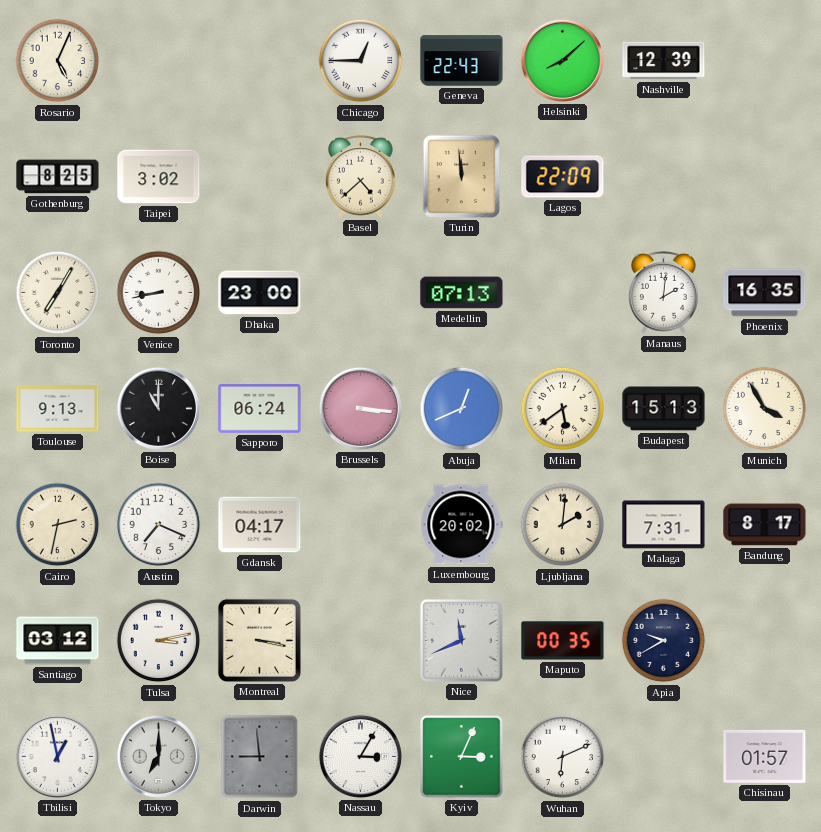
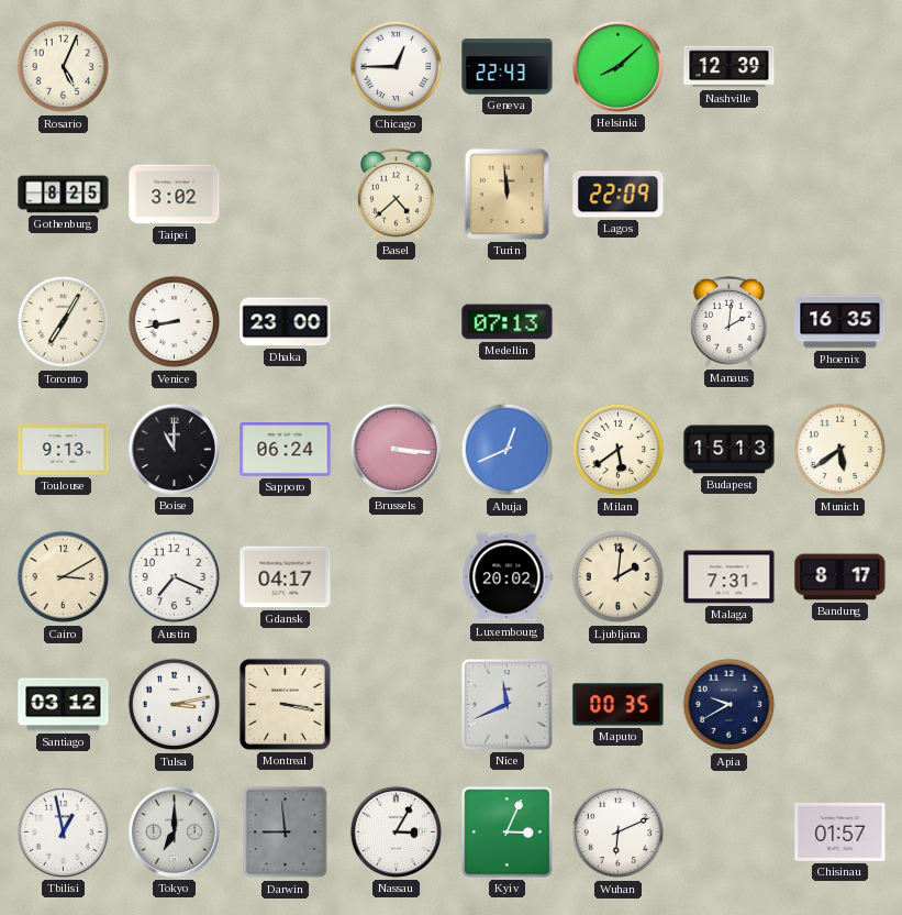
Munich: 3:55 -> 5:39
Cairo: 2:32 -> 3:10
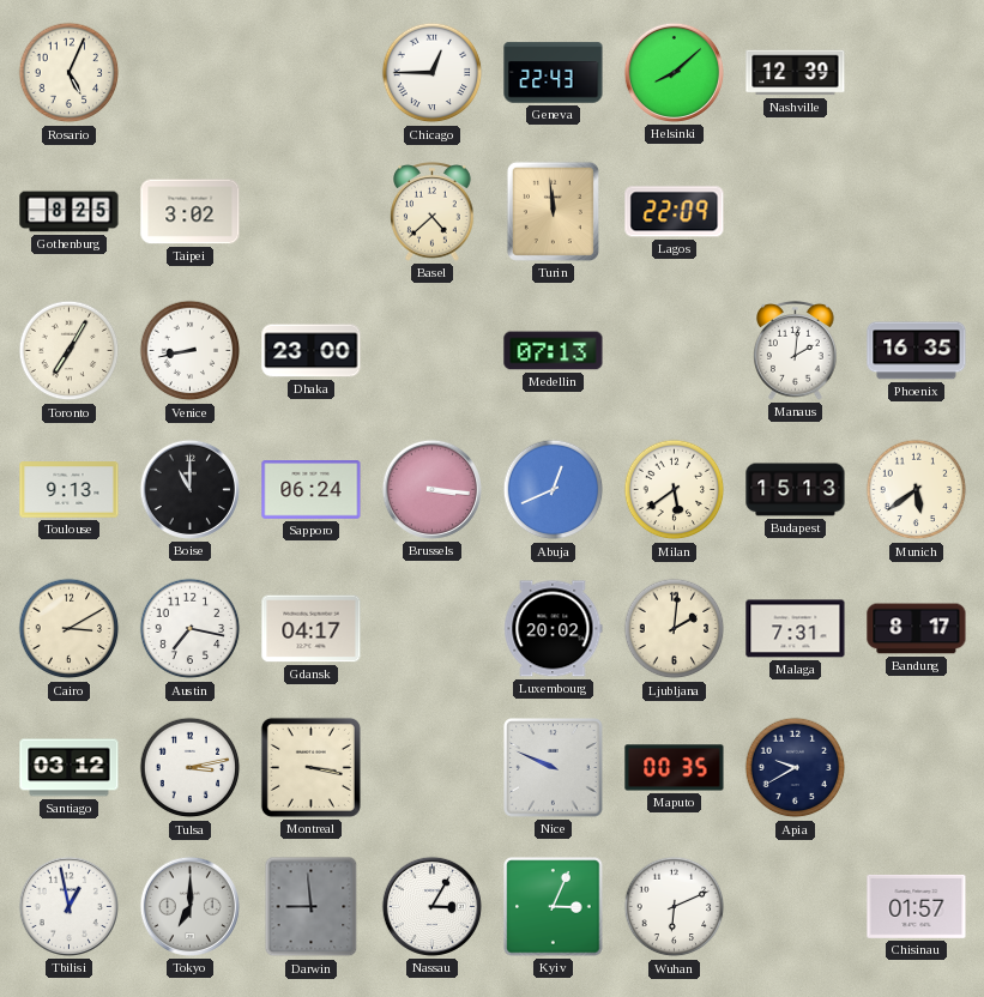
Austin: 7:19 -> 7:17
Nice: 11:41 -> 9:49
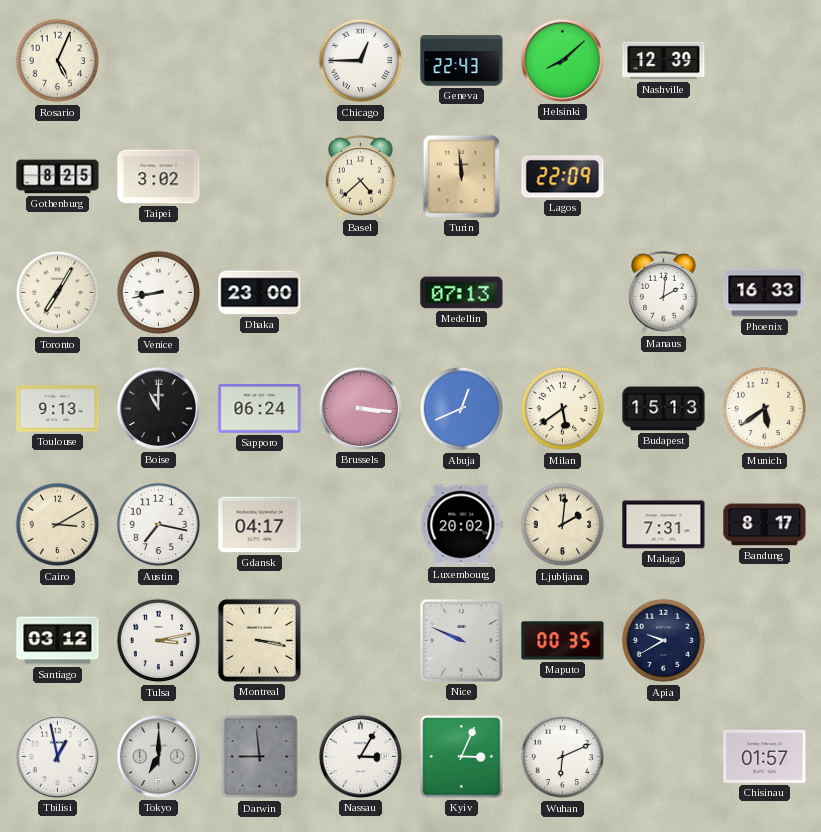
Phoenix: 16:35 -> 16:33
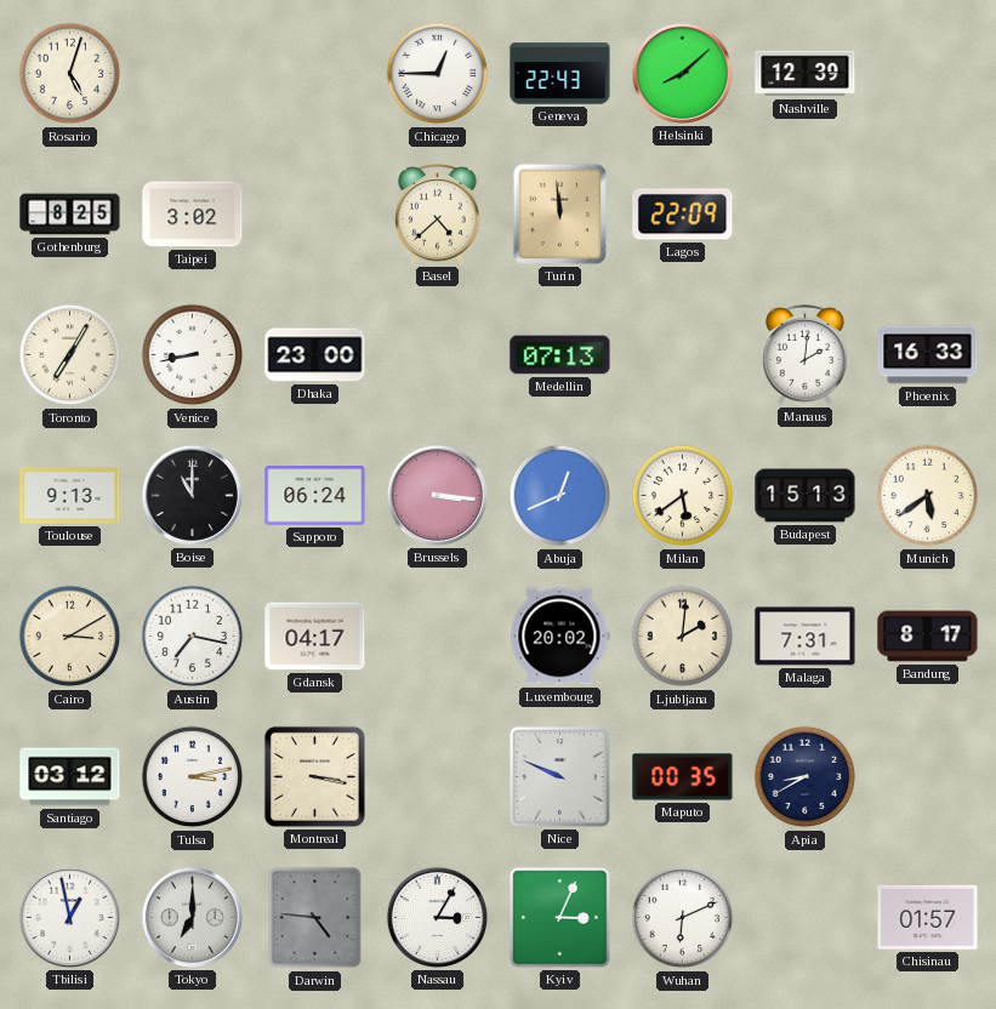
Rosario: 5:04 -> 5:03
Apia: 9:40 -> 8:40
Darwin: 8:59 -> 4:46
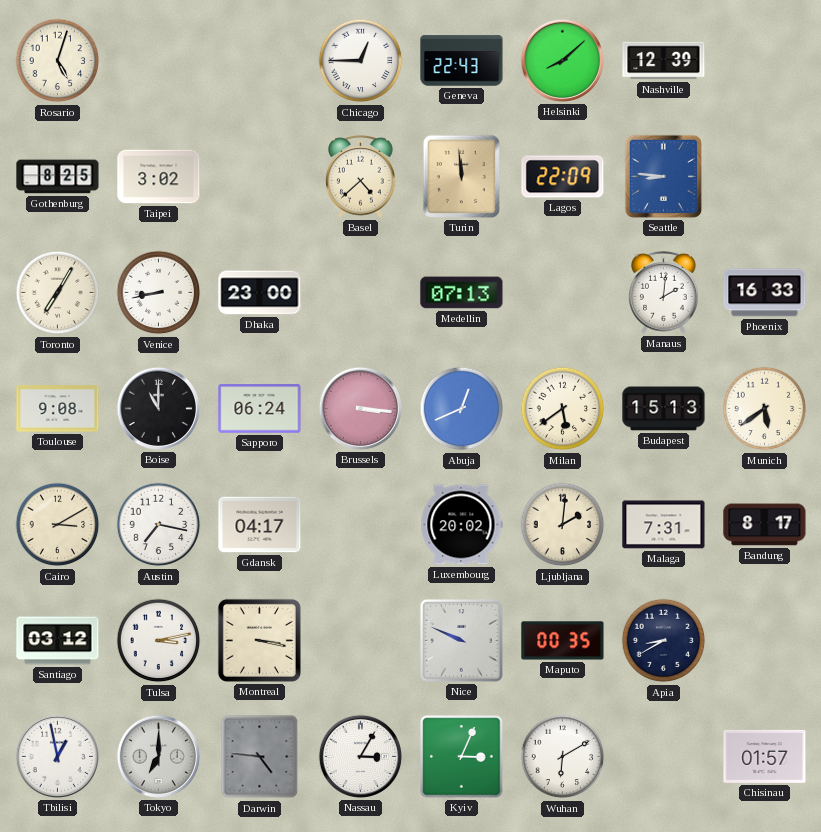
Seattle: none -> 8:46
Toulouse: 9:13 -> 9:08
Wuhan: 6:11 -> 6:10
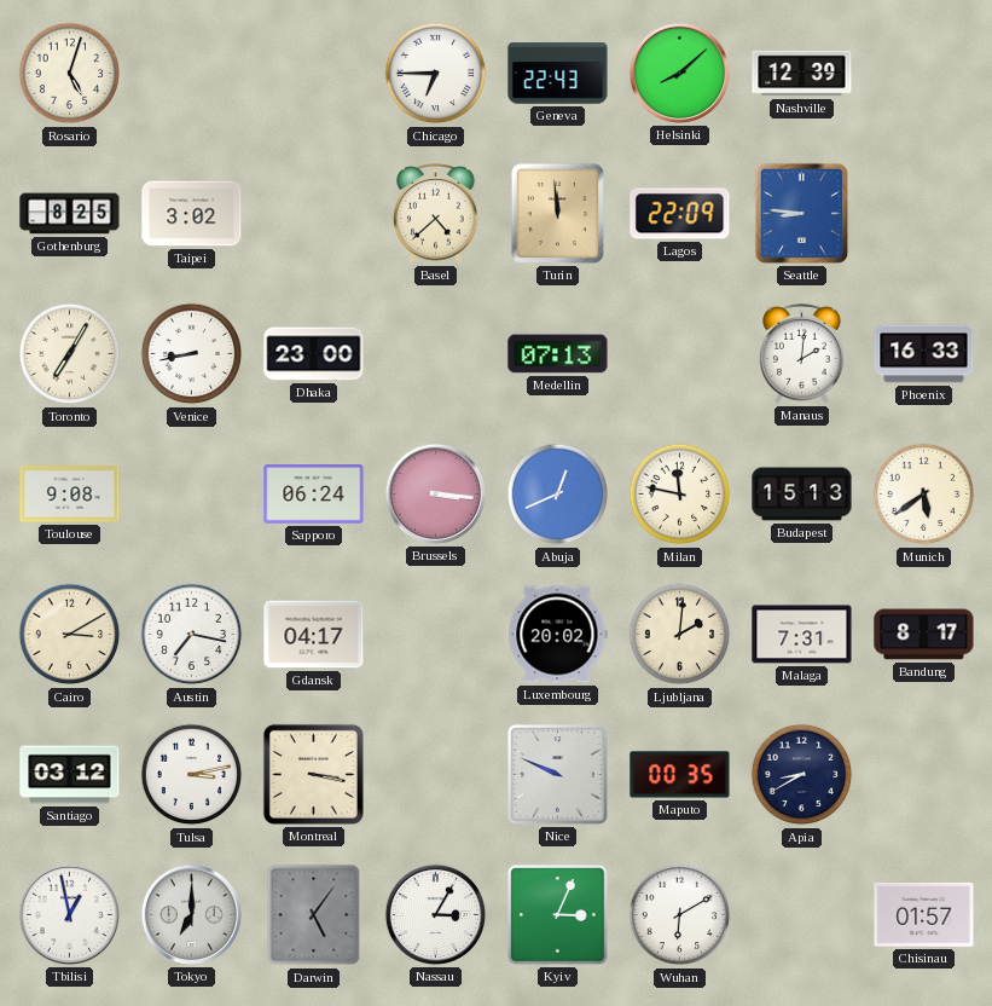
Chicago: 12:45 -> 6:45
Boise: 11:00 -> none
Milan: 5:39 -> 11:47
Darwin: 4:46 -> 5:06
